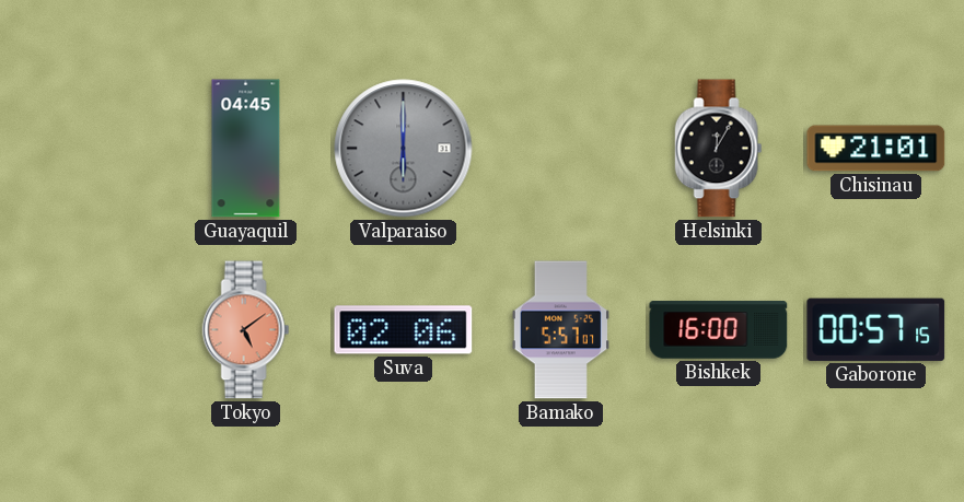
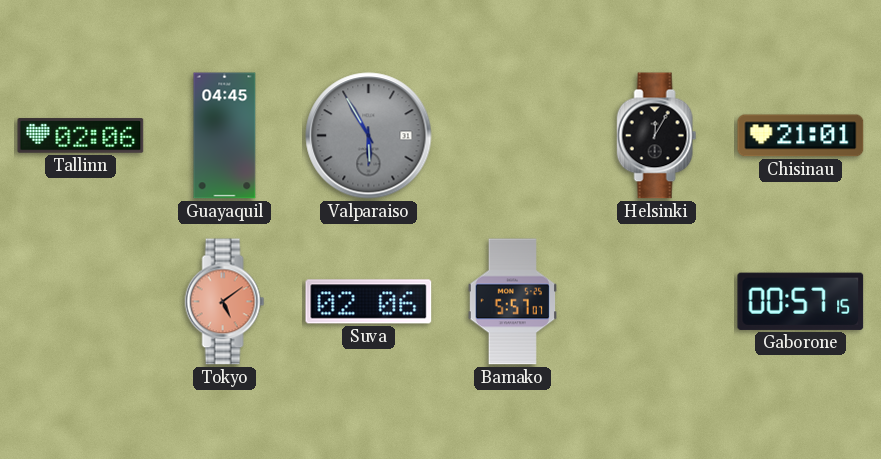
Tallinn: none -> 02:06
Valparaiso: 6:00 -> 5:55
Bishkek: 16:00 -> none
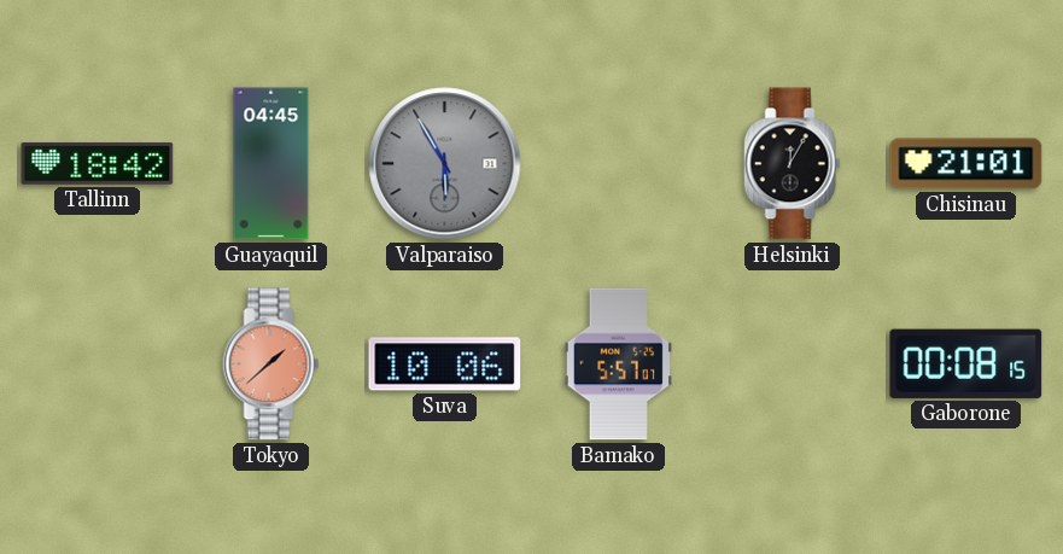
Tallinn: 02:06 -> 18:42
Tokyo: 5:09 -> 1:38
Suva: 02:06 -> 10:06
Gaborone: 00:57 -> 00:08
